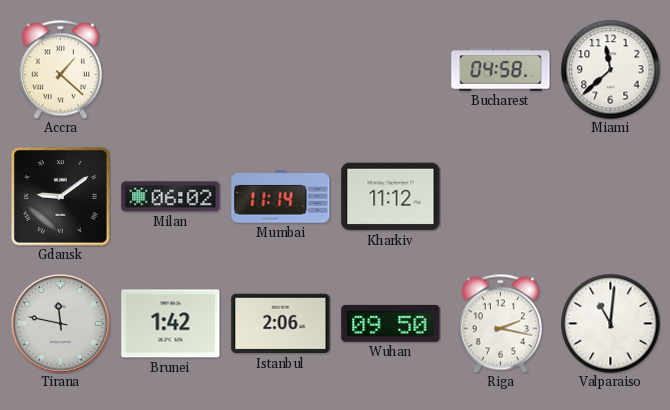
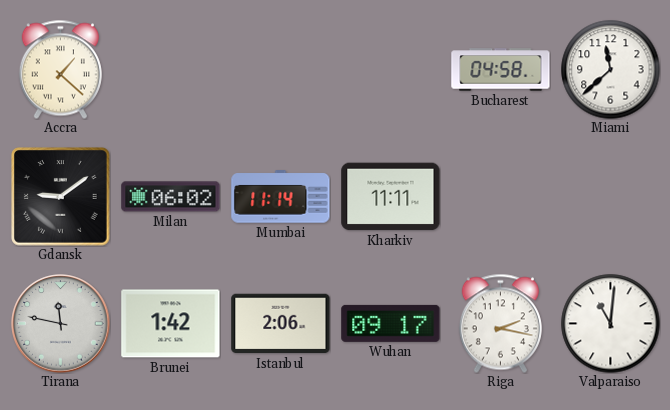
Kharkiv: 11:12 -> 11:11
Wuhan: 09:50 -> 09:17
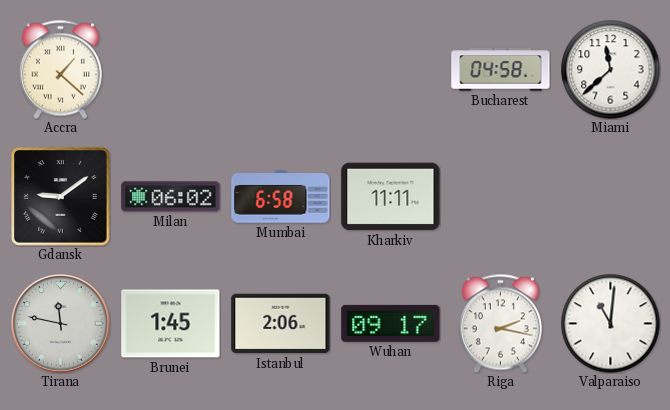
Mumbai: 11:14 -> 6:58
Brunei: 1:42 -> 1:45
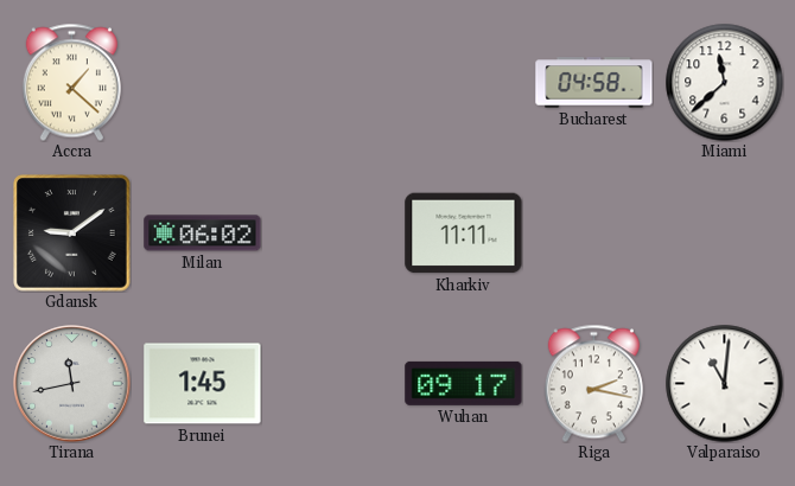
Mumbai: 6:58 -> none
Tirana: 11:47 -> 11:43
Istanbul: 2:06 -> none
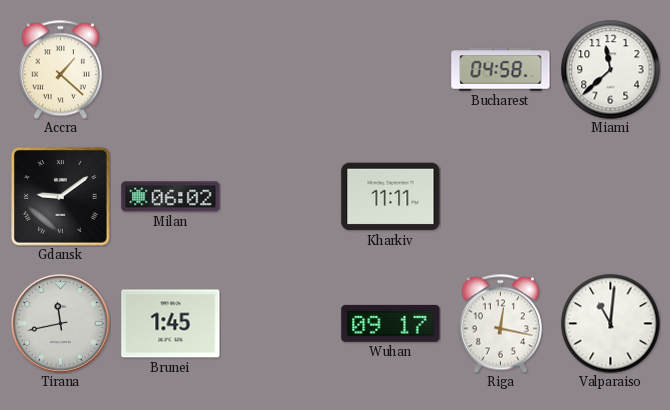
Riga: 2:17 -> 12:17
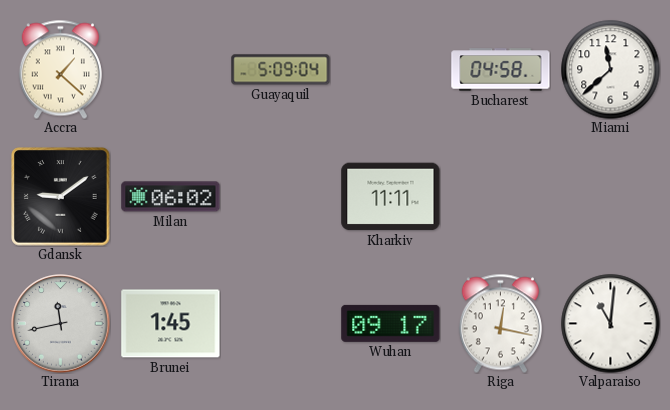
Guayaquil: none -> 5:09
